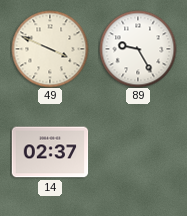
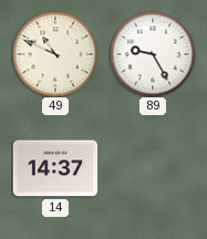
49: 3:49 -> 10:49
14: 02:37 -> 14:37
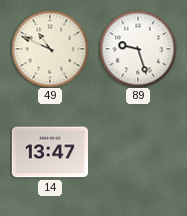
89: 9:25 -> 9:27
14: 14:37 -> 13:47
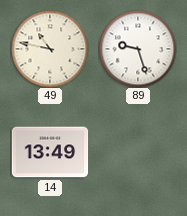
49: 10:49 -> 10:47
14: 13:47 -> 13:49
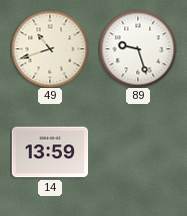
49: 10:47 -> 10:42
14: 13:49 -> 13:59
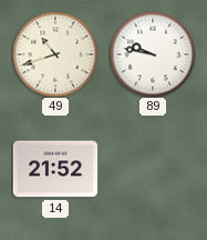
89: 9:27 -> 9:47
14: 13:59 -> 21:52
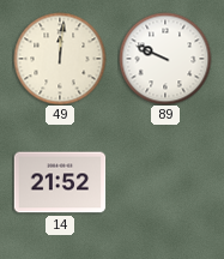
49: 10:42 -> 12:01
89: 9:47 -> 9:49
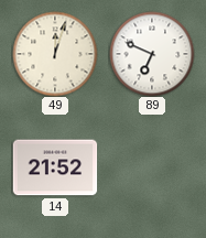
49: 12:01 -> 12:03
89: 9:49 -> 6:49
